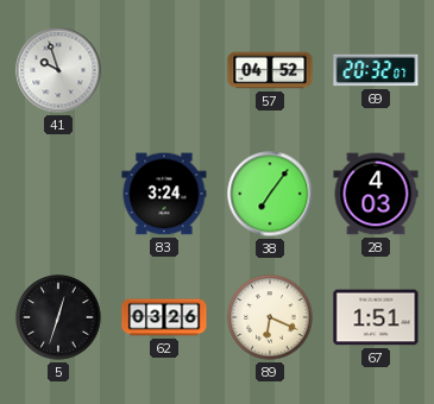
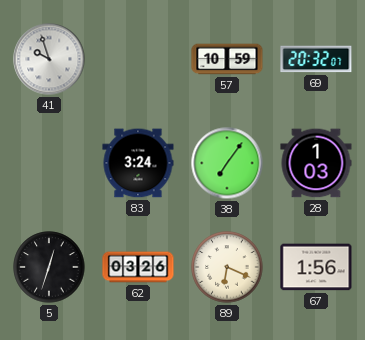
57: 04:52 -> 10:59
28: 4:03 -> 1:03
67: 1:51 -> 1:56
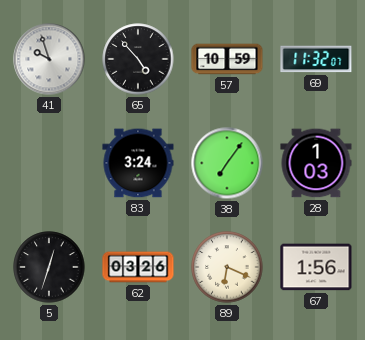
65: none -> 4:53
69: 20:32 -> 11:32
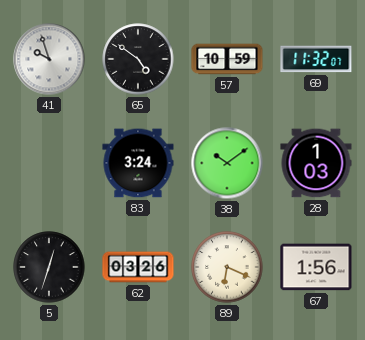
65: 4:53 -> 4:51
38: 7:06 -> 10:09
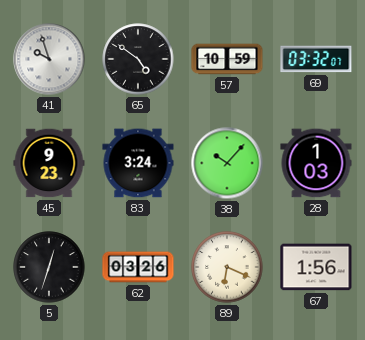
69: 11:32 -> 03:32
45: none -> 9:23
38: 10:09 -> 10:07
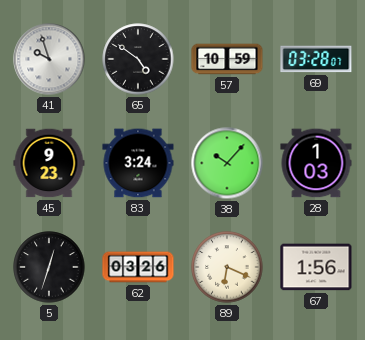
69: 03:32 -> 03:28
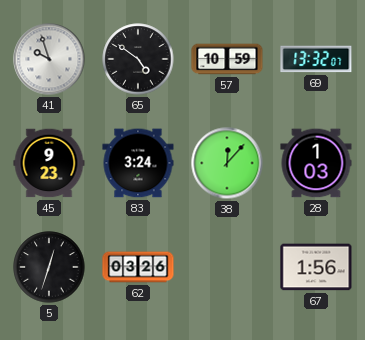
69: 03:28 -> 13:32
38: 10:07 -> 12:07
89: 6:19 -> none
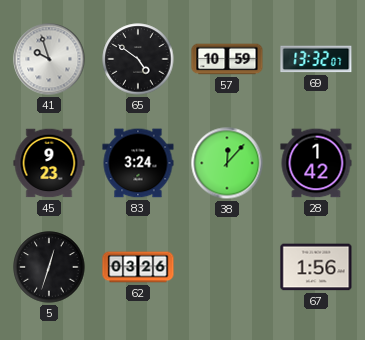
28: 1:03 -> 1:42
